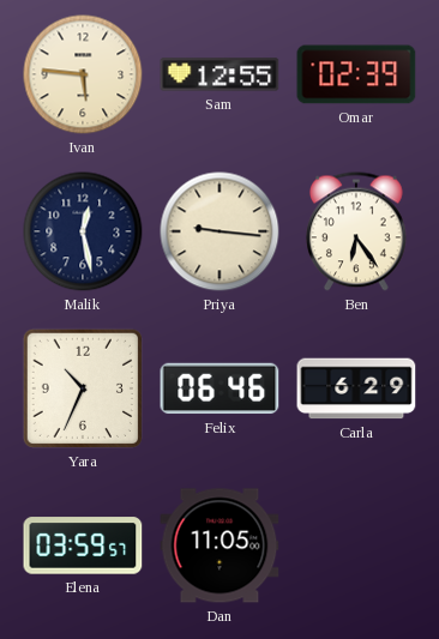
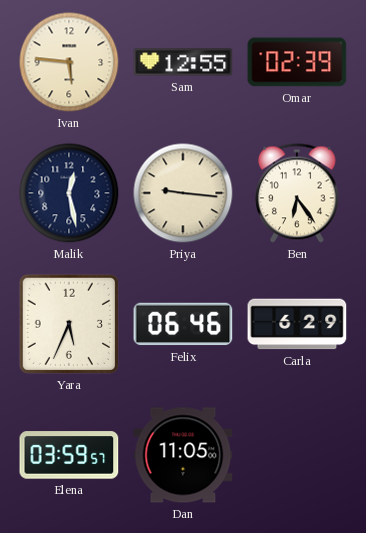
Yara: 10:34 -> 5:34
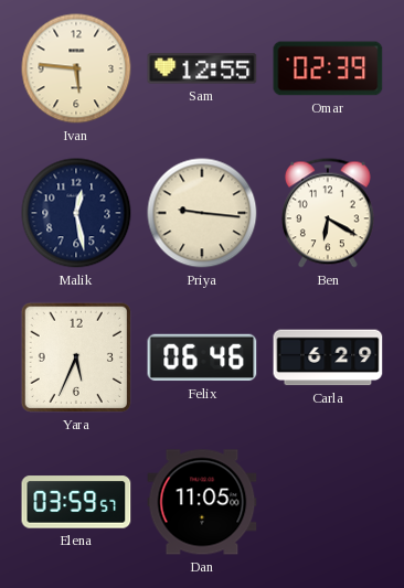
Ben: 6:24 -> 6:20
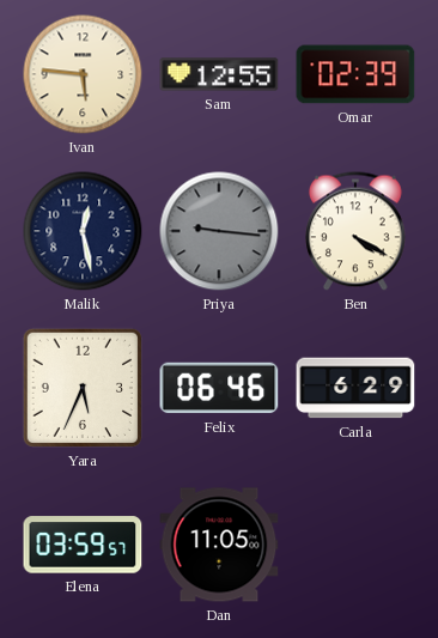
Priya dial: cream -> grey
Ben: 6:20 -> 4:20
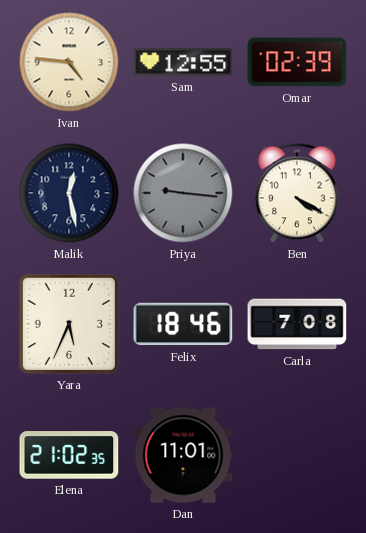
Ivan: 5:46 -> 4:46
Felix: 06:46 -> 18:46
Carla: 6:29 -> 7:08
Elena: 03:59 -> 21:02
Dan: 11:05 -> 11:01
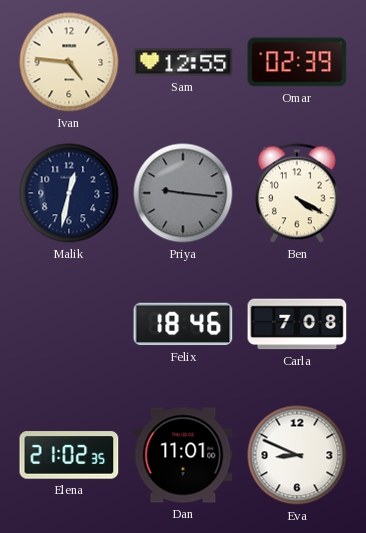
Malik: 12:28 -> 12:32
Yara: 5:34 -> none
Eva: none -> 8:49
